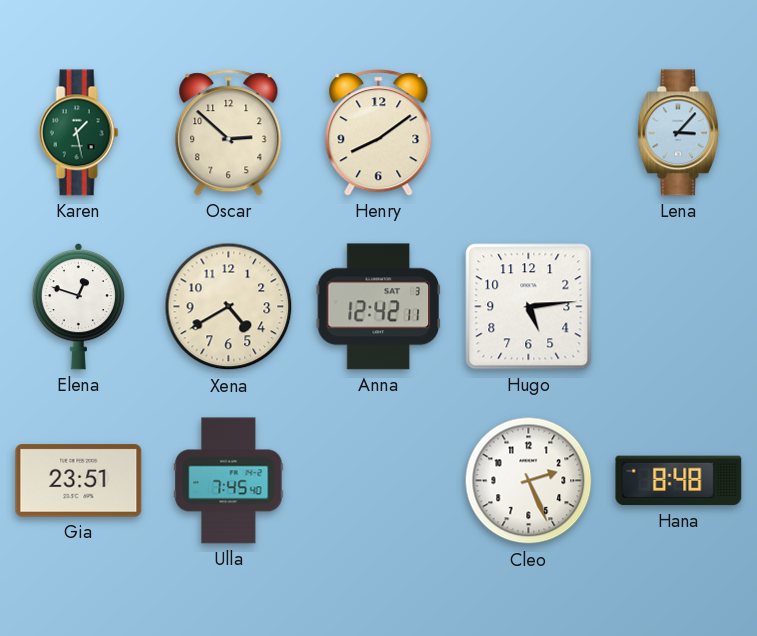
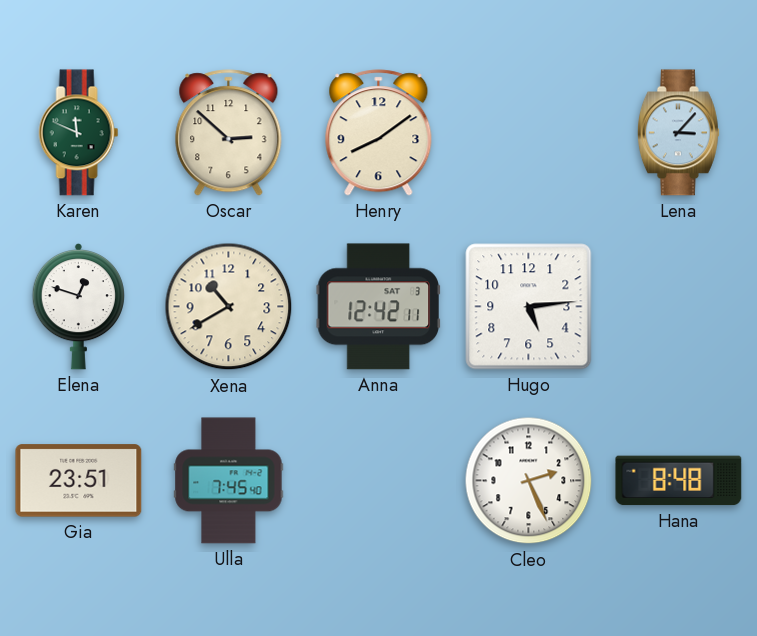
Karen: 1:28 -> 11:49
Xena: 4:40 -> 10:40
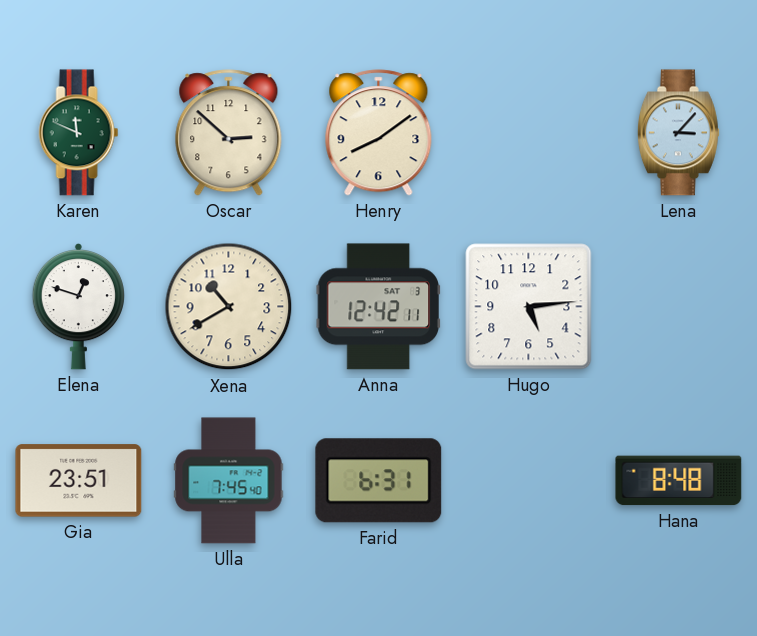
Farid: none -> 6:31
Cleo: 2:26 -> none
